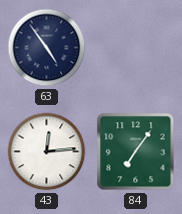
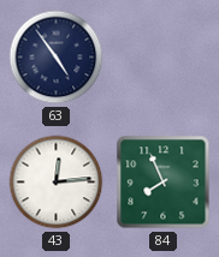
84: 7:06 -> 7:56
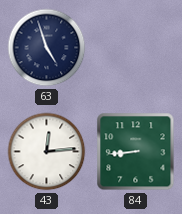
63: 4:54 -> 4:57
84: 7:56 -> 8:44
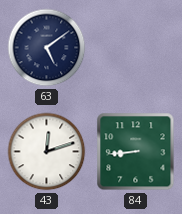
63: 4:57 -> 5:09
43: 12:14 -> 12:12
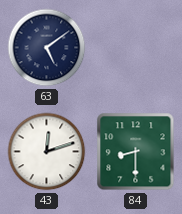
84: 8:44 -> 8:30
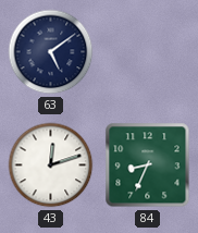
84: 8:30 -> 8:34
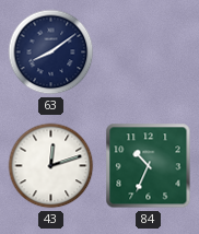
63: 5:09 -> 8:09
84: 8:34 -> 10:34
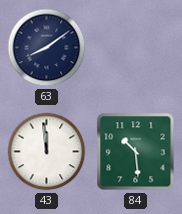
43: 12:12 -> 11:59
84: 10:34 -> 10:29
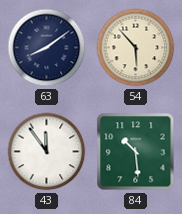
54: none -> 5:53
43: 11:59 -> 11:54
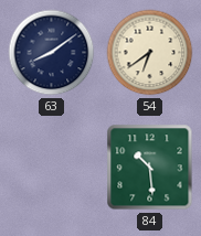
54: 5:53 -> 6:39
43: 11:54 -> none
